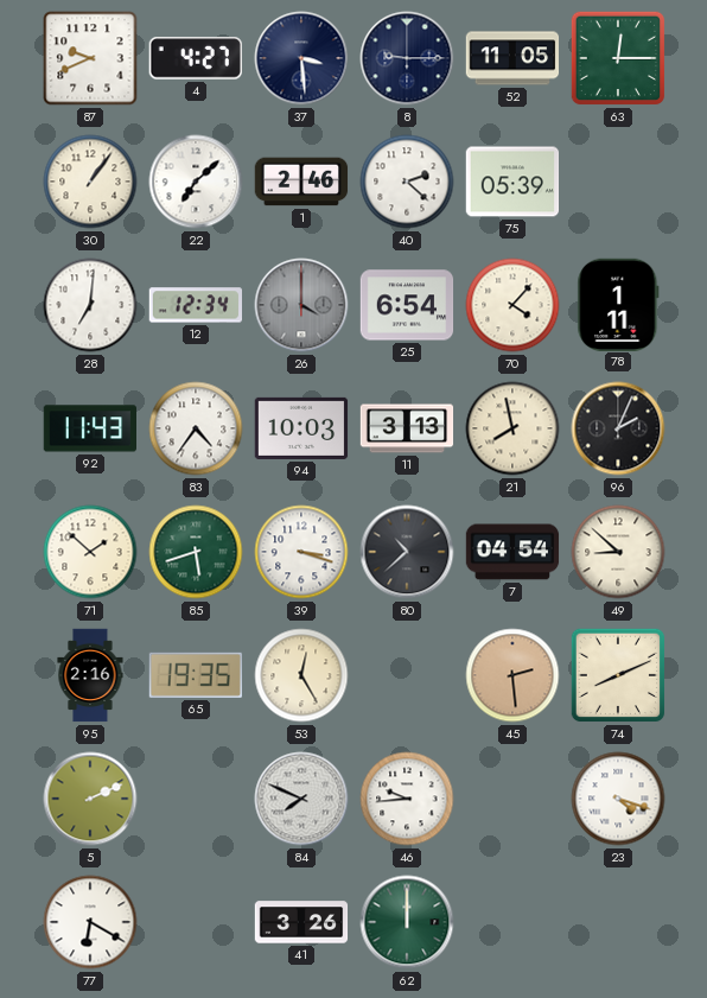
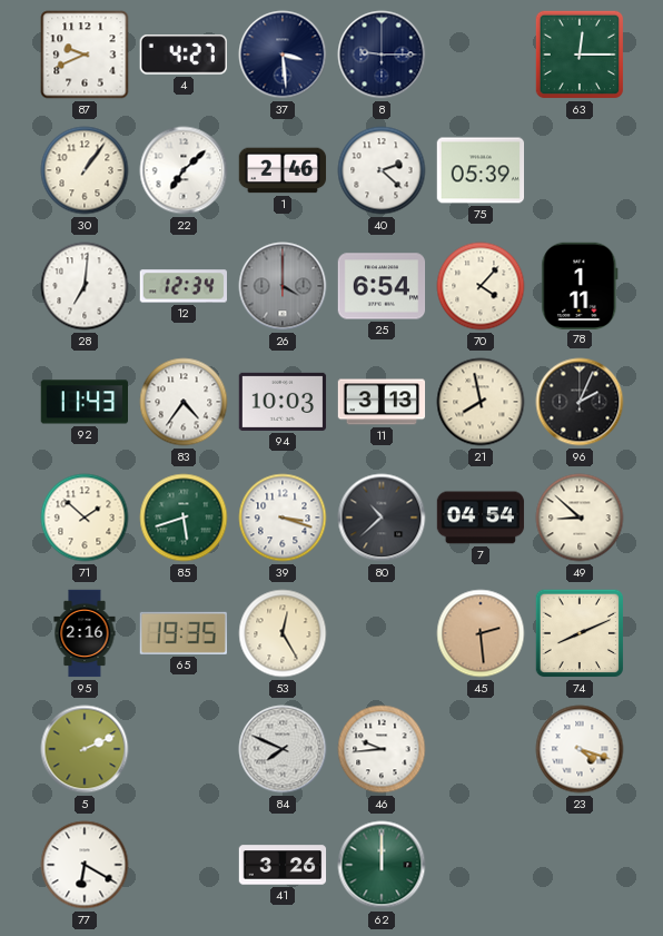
52: 11:05 -> none
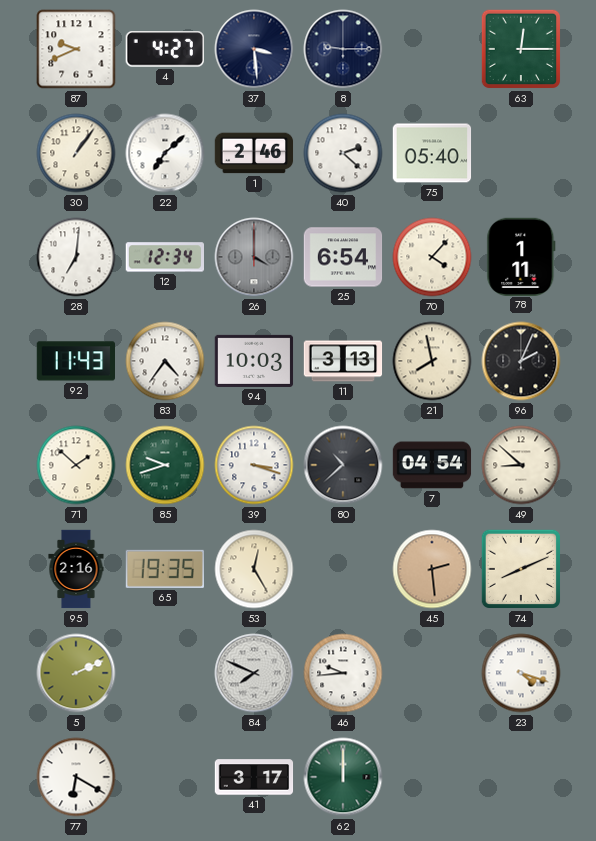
75: 05:39 -> 05:40
85: 5:42 -> 9:42
41: 3:26 -> 3:17
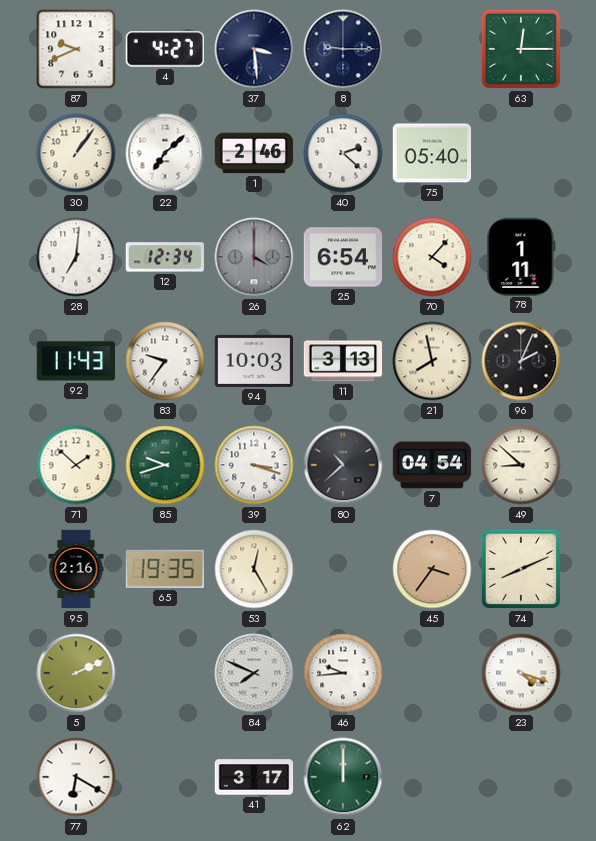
83: 4:36 -> 9:36
45: 2:29 -> 3:36
